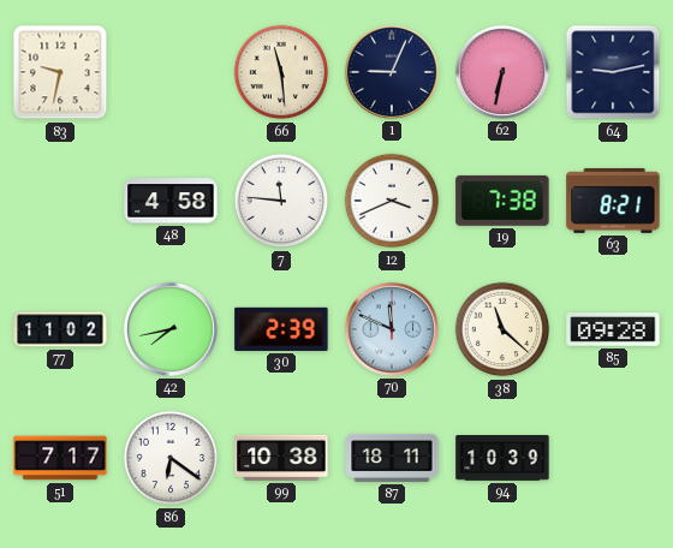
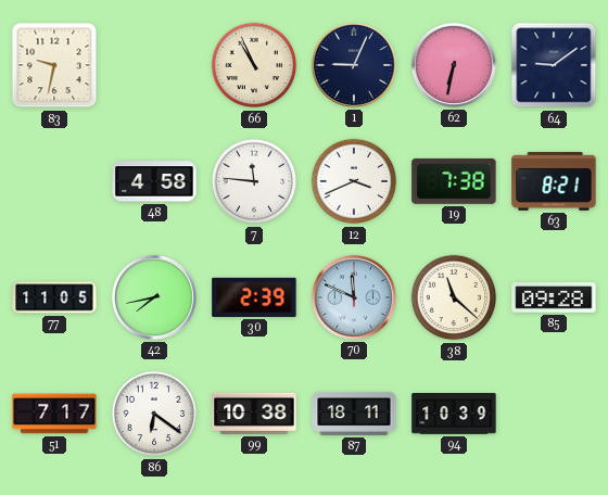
66: 11:29 -> 10:56
64: 9:13 -> 9:09
77: 11:02 -> 11:05
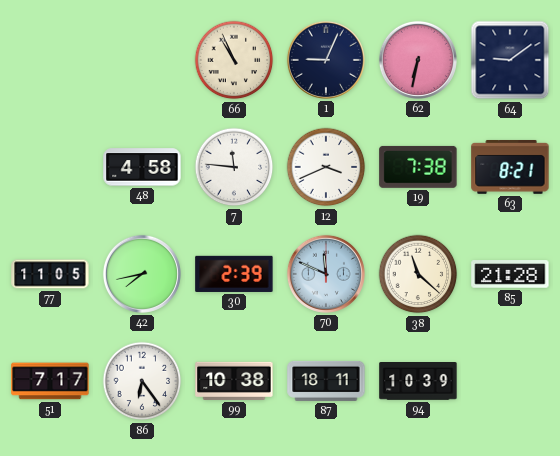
83: 9:32 -> none
85: 09:28 -> 21:28
86: 6:21 -> 6:24
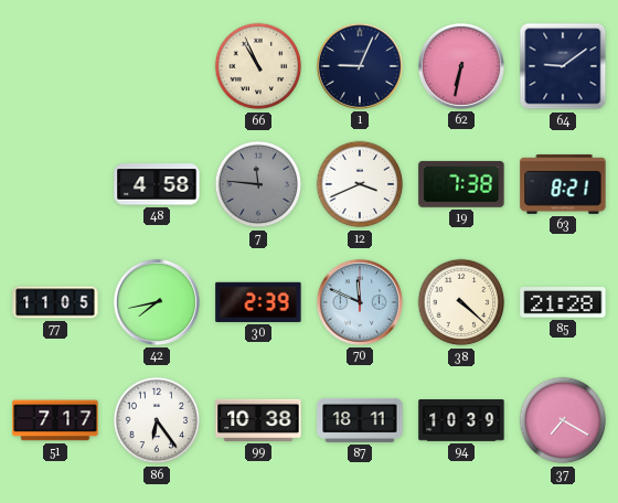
7 dial: white -> grey
38: 11:22 -> 4:22
37: none -> 7:20
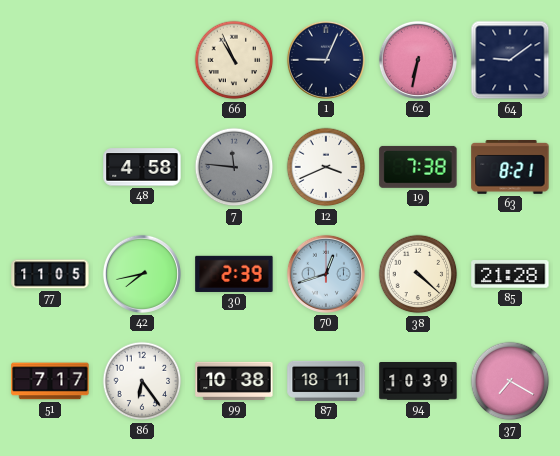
70: 11:49 -> 12:42
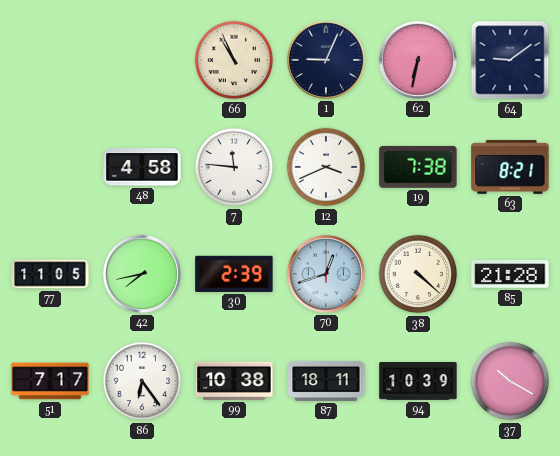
7 dial: grey -> white
37: 7:20 -> 10:20
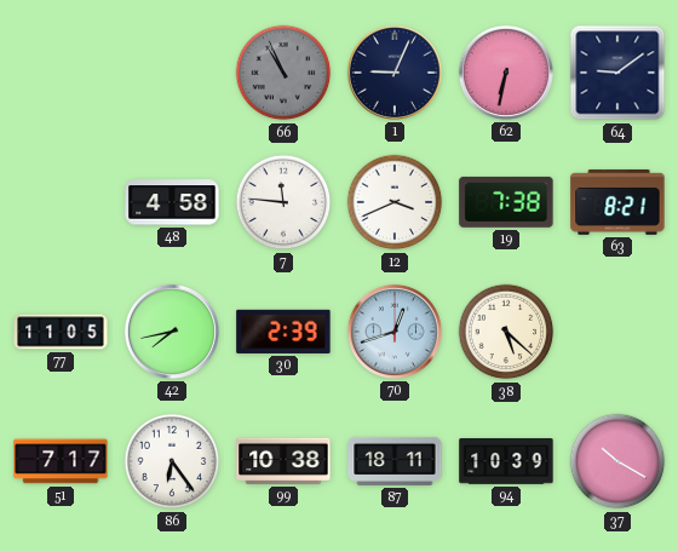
66 dial: cream -> grey
38: 4:22 -> 5:22
85: 21:28 -> none
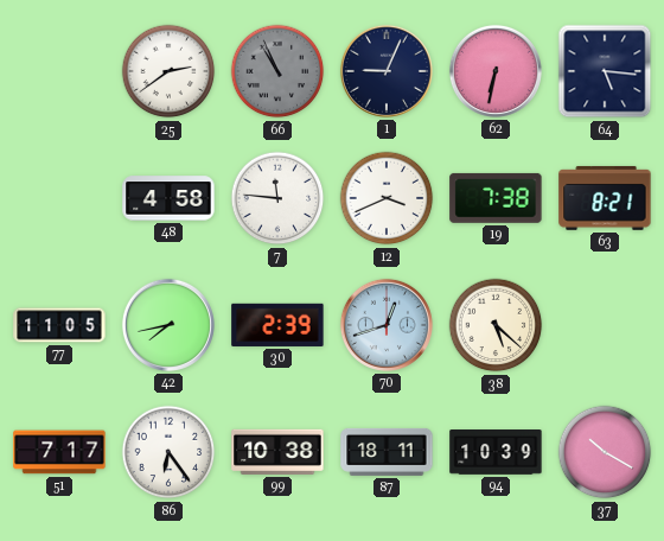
25: none -> 2:39
64: 9:09 -> 5:16
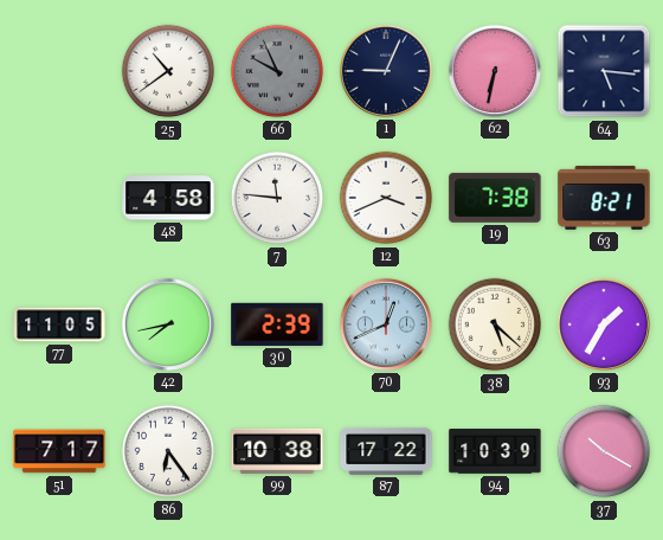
25: 2:39 -> 10:39
66: 10:56 -> 9:56
70: 12:42 -> 12:41
93: none -> 1:35
87: 18:11 -> 17:22
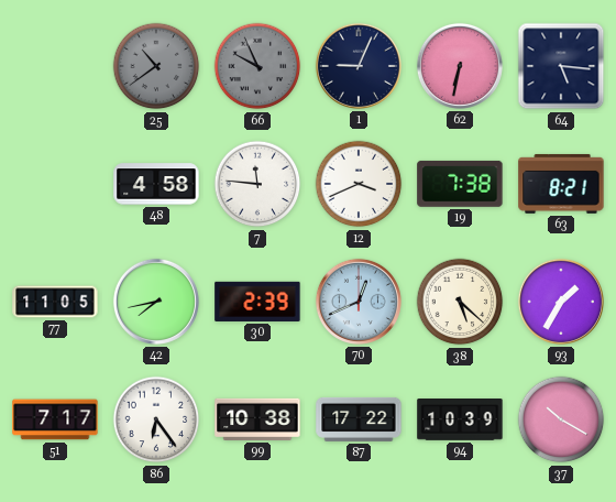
25 dial: white -> grey
